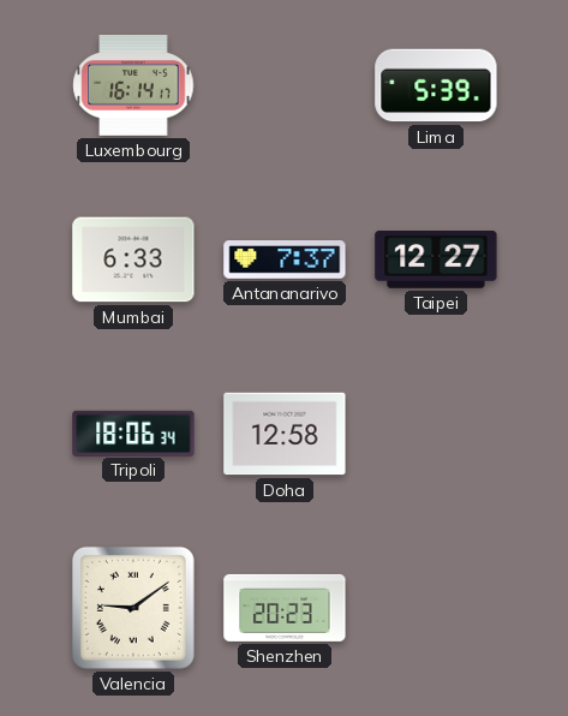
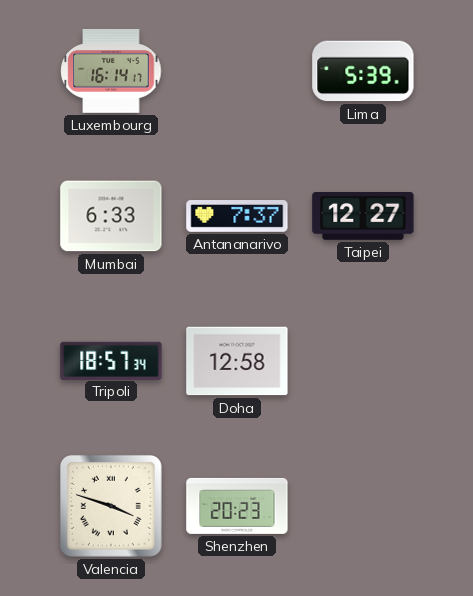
Tripoli: 18:06 -> 18:57
Valencia: 9:09 -> 3:48
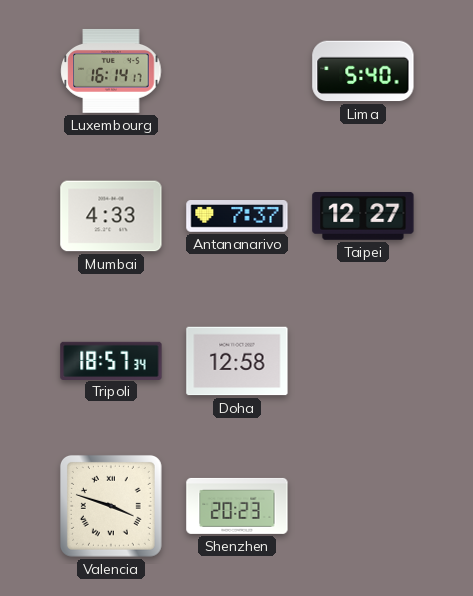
Lima: 5:39 -> 5:40
Mumbai: 6:33 -> 4:33
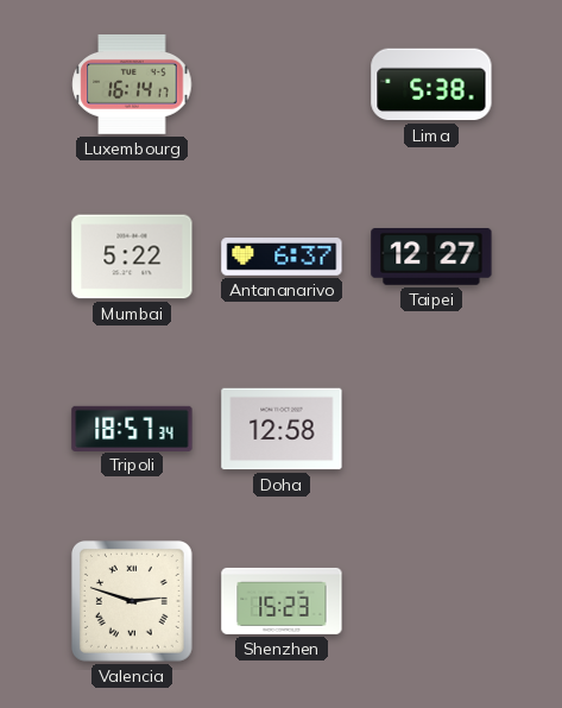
Lima: 5:40 -> 5:38
Mumbai: 4:33 -> 5:22
Antananarivo: 7:37 -> 6:37
Valencia: 3:48 -> 2:48
Shenzhen: 20:23 -> 15:23
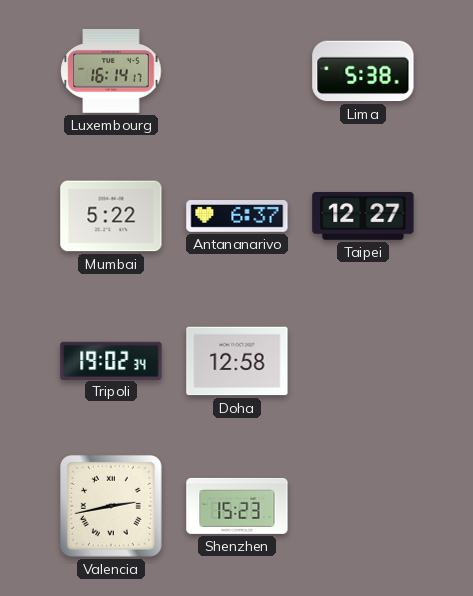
Tripoli: 18:57 -> 19:02
Valencia: 2:48 -> 2:43
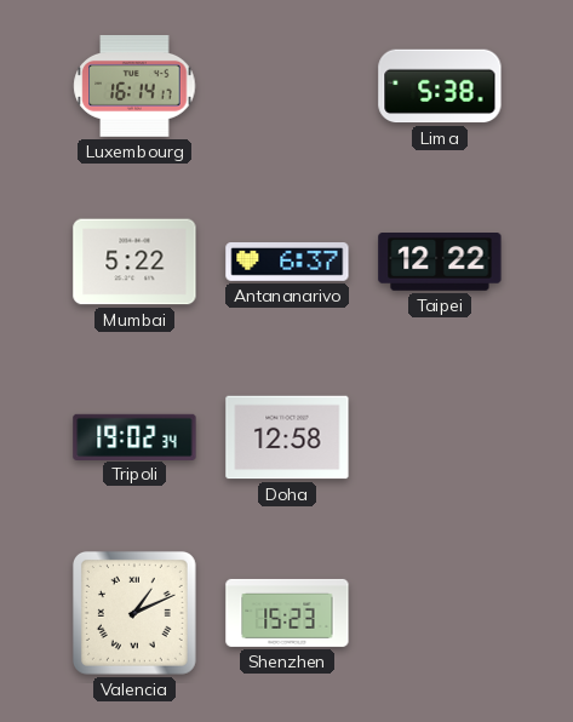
Taipei: 12:27 -> 12:22
Valencia: 2:43 -> 1:11
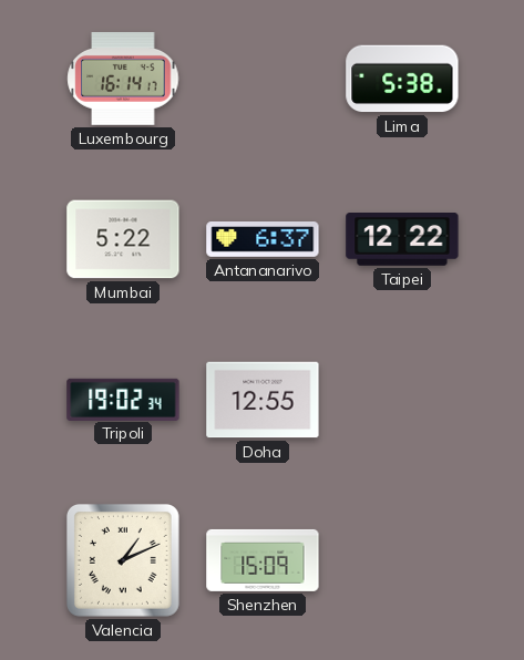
Doha: 12:58 -> 12:55
Shenzhen: 15:23 -> 15:09
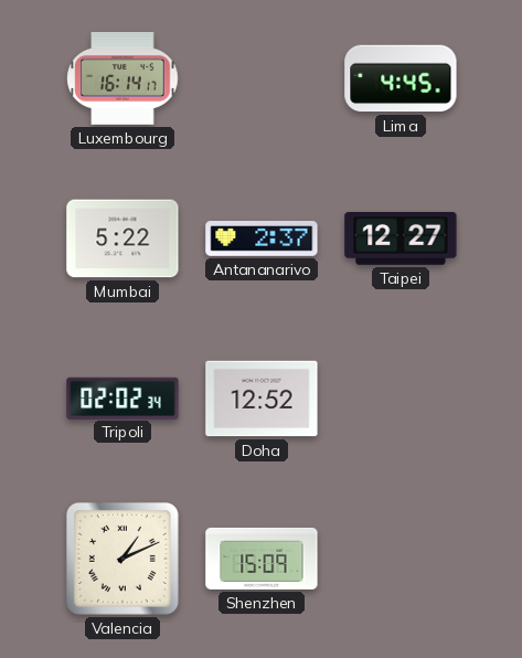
Lima: 5:38 -> 4:45
Antananarivo: 6:37 -> 2:37
Taipei: 12:22 -> 12:27
Tripoli: 19:02 -> 02:02
Doha: 12:55 -> 12:52
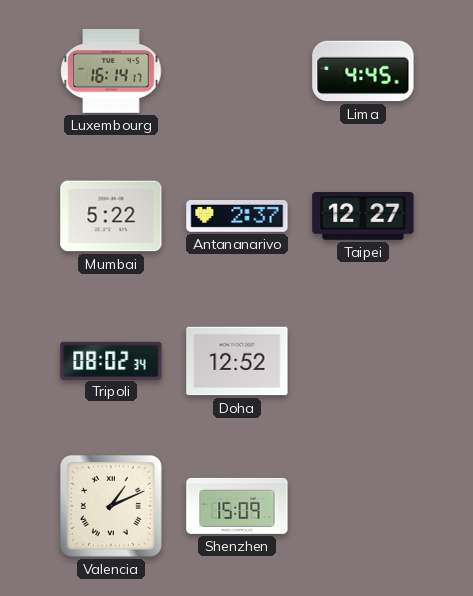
Tripoli: 02:02 -> 08:02
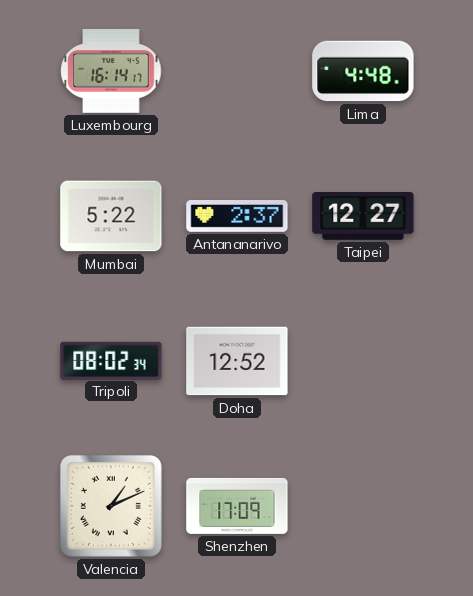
Lima: 4:45 -> 4:48
Shenzhen: 15:09 -> 17:09
